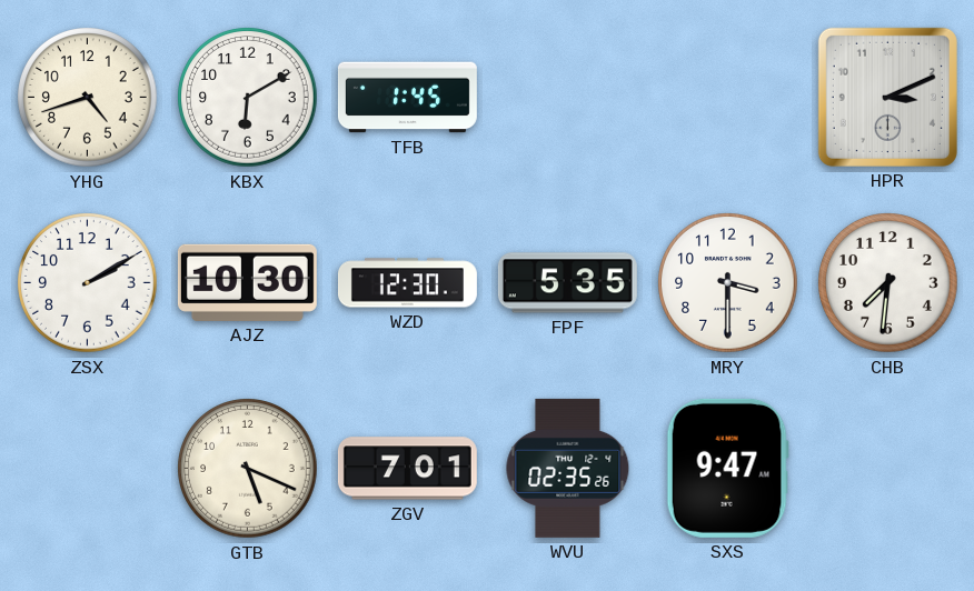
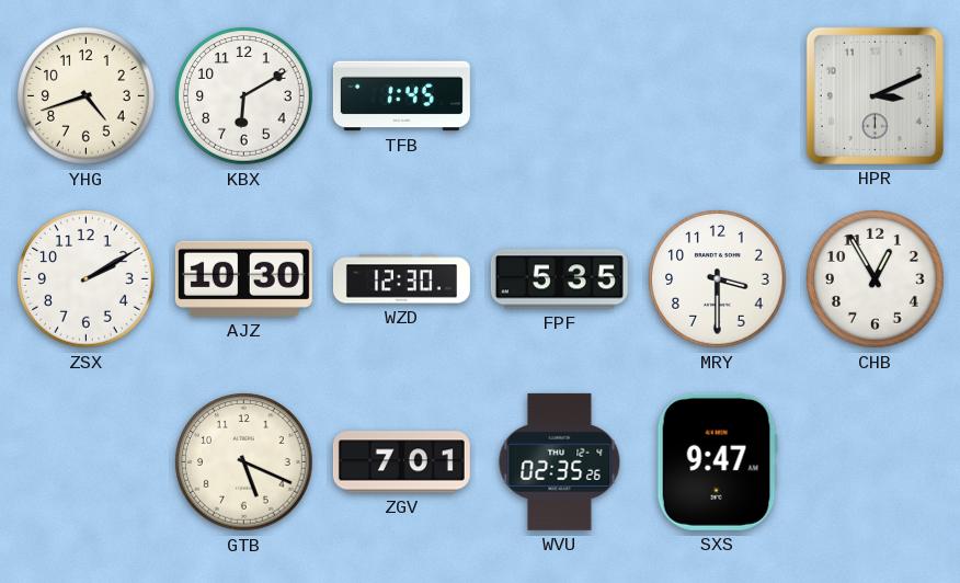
CHB: 7:31 -> 12:55
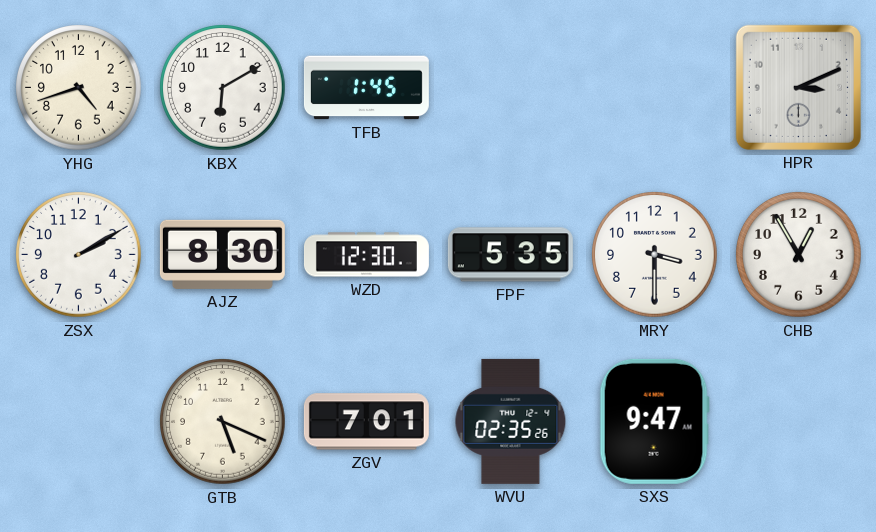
AJZ: 10:30 -> 8:30
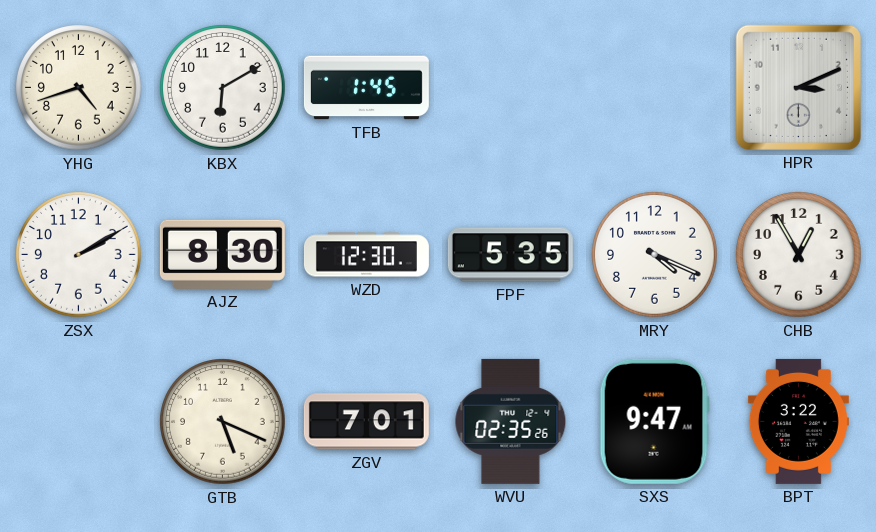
MRY: 3:30 -> 4:19
BPT: none -> 3:22
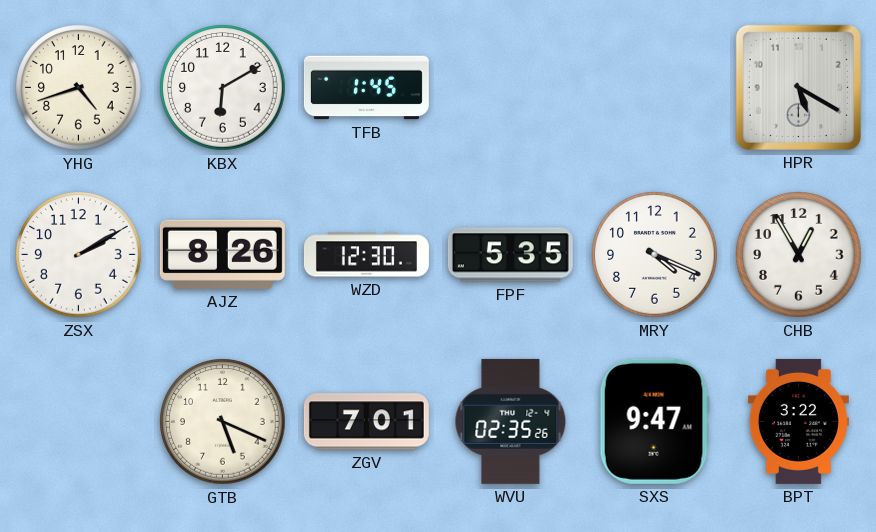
HPR: 3:11 -> 5:20
AJZ: 8:30 -> 8:26
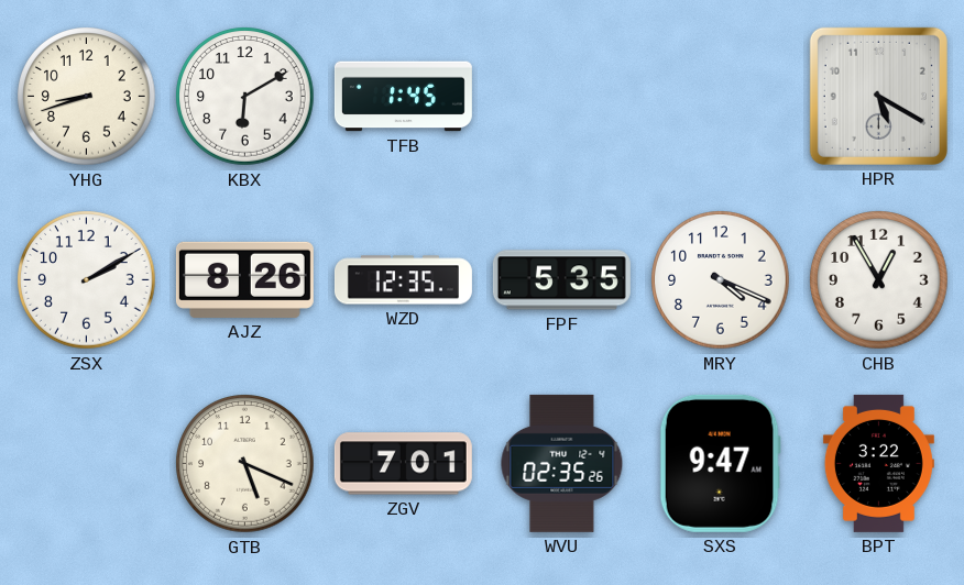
YHG: 4:42 -> 8:42
WZD: 12:30 -> 12:35
